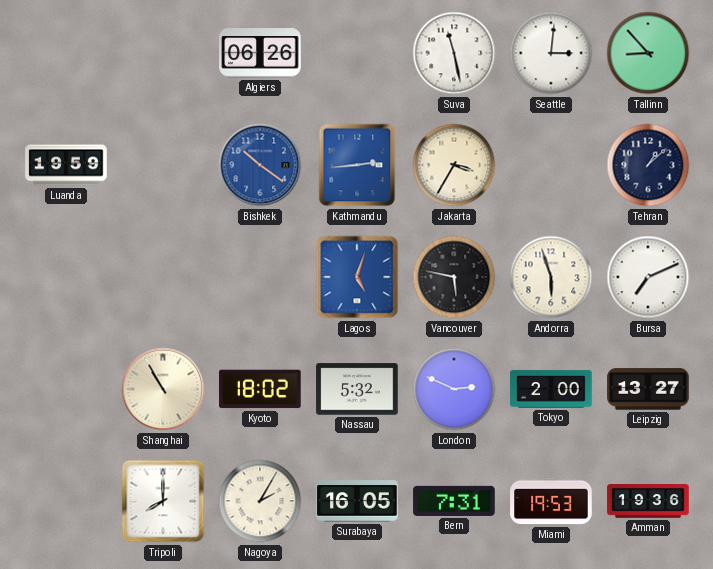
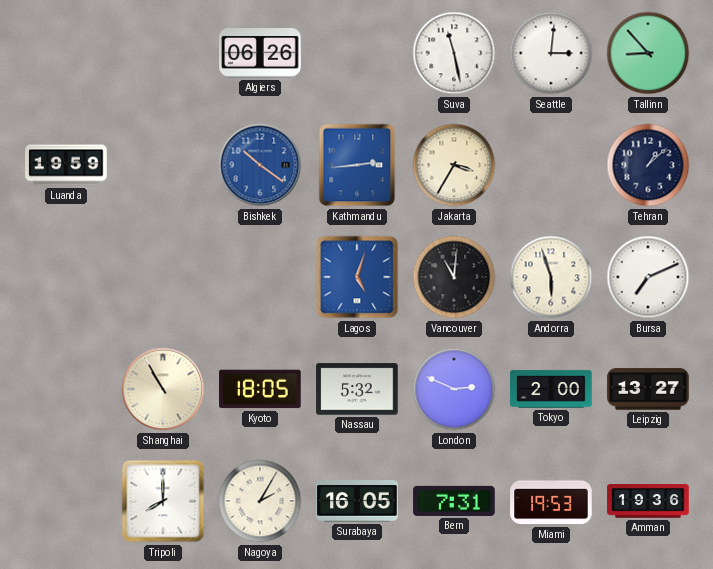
Vancouver: 5:47 -> 11:01
Kyoto: 18:02 -> 18:05
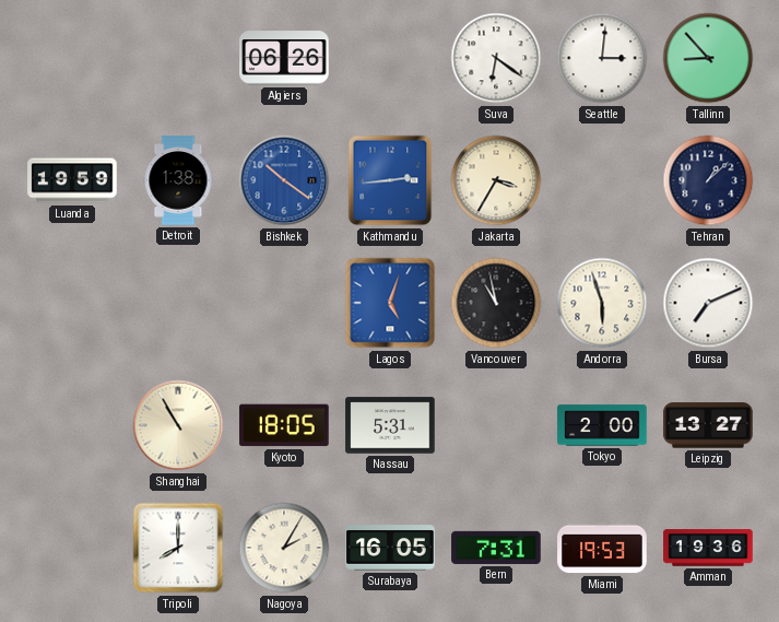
Suva: 11:28 -> 6:21
Detroit: none -> 1:38
Vancouver: 11:01 -> 10:58
Nassau: 5:32 -> 5:31
London: 2:49 -> none
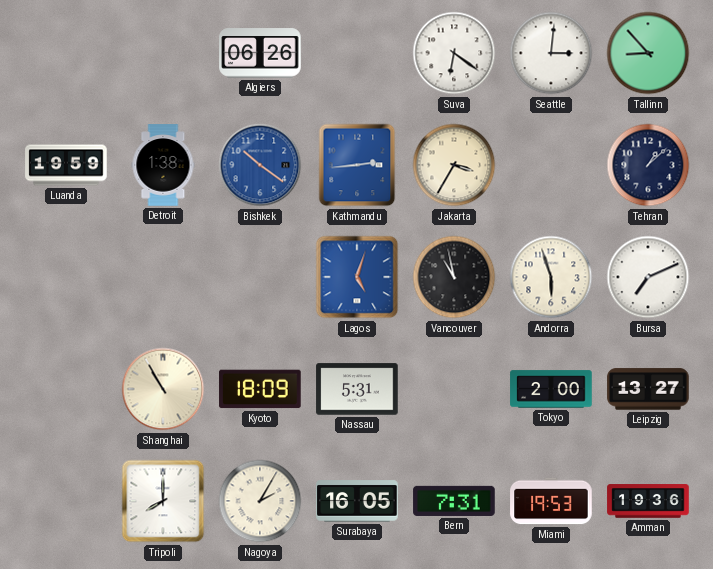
Kyoto: 18:05 -> 18:09
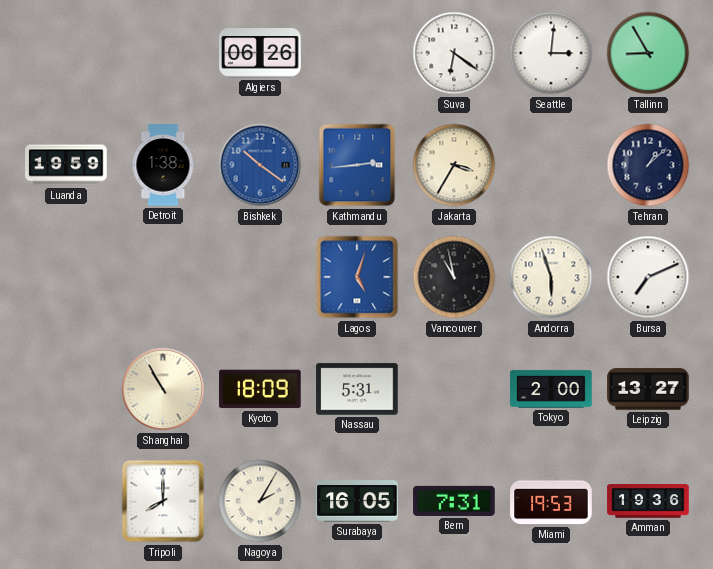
Tallinn: 8:53 -> 8:55
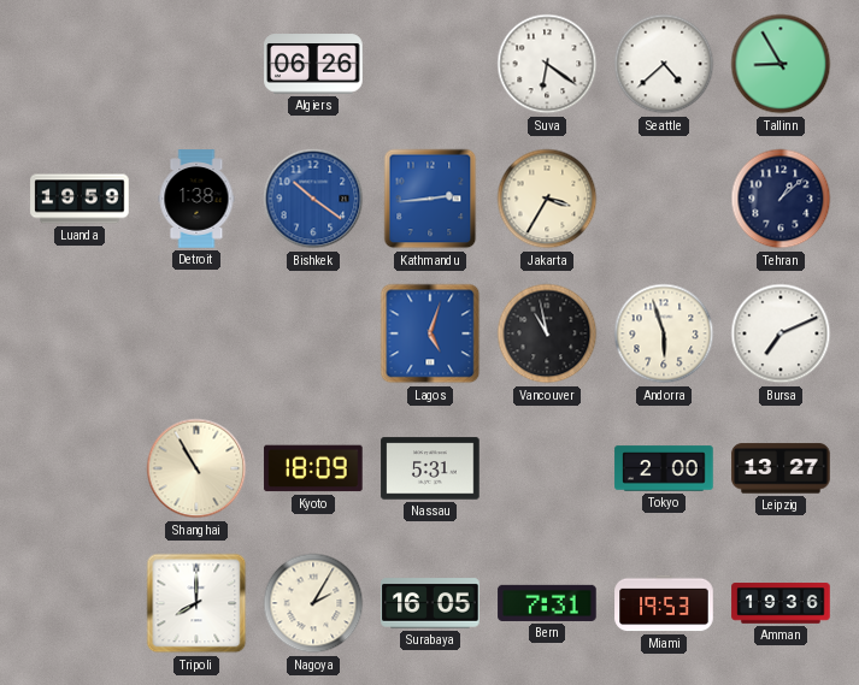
Seattle: 3:01 -> 4:38
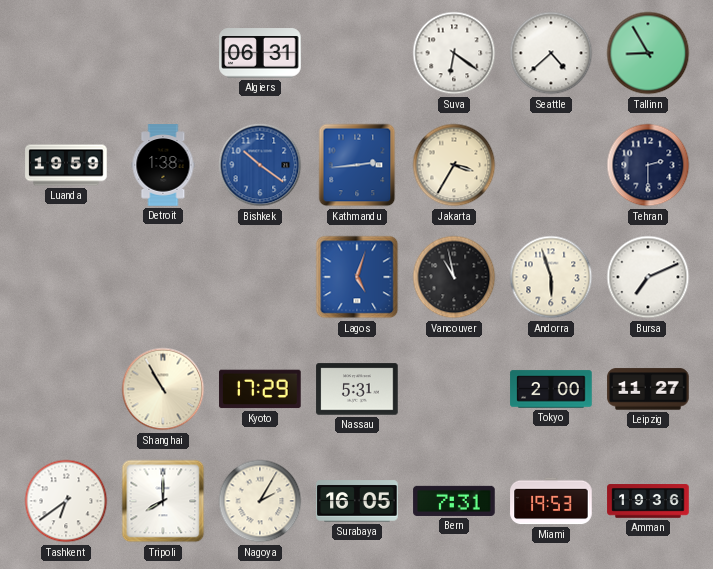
Algiers: 06:26 -> 06:31
Tehran: 1:08 -> 2:30
Kyoto: 18:09 -> 17:29
Leipzig: 13:27 -> 11:27
Tashkent: none -> 6:39
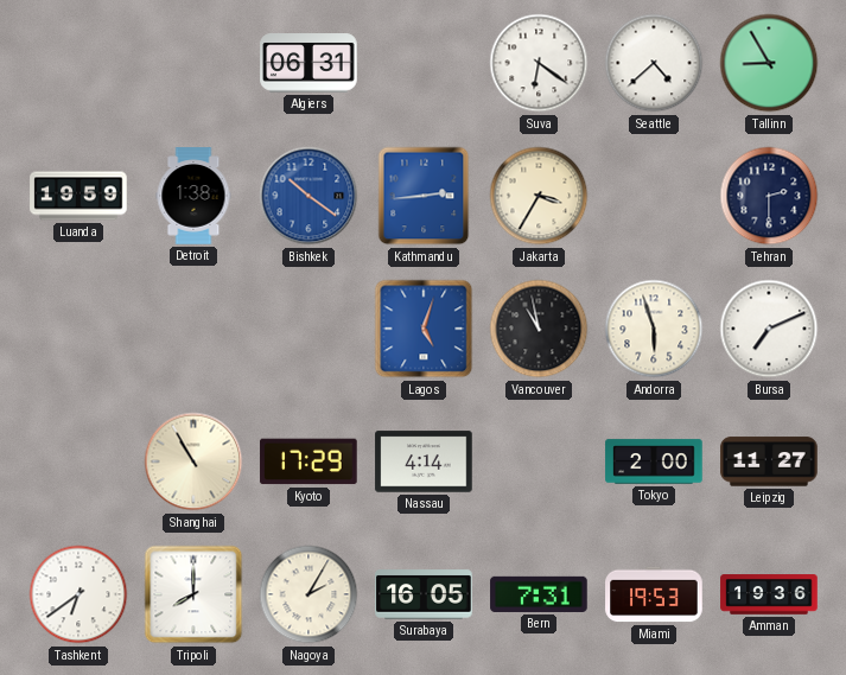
Nassau: 5:31 -> 4:14
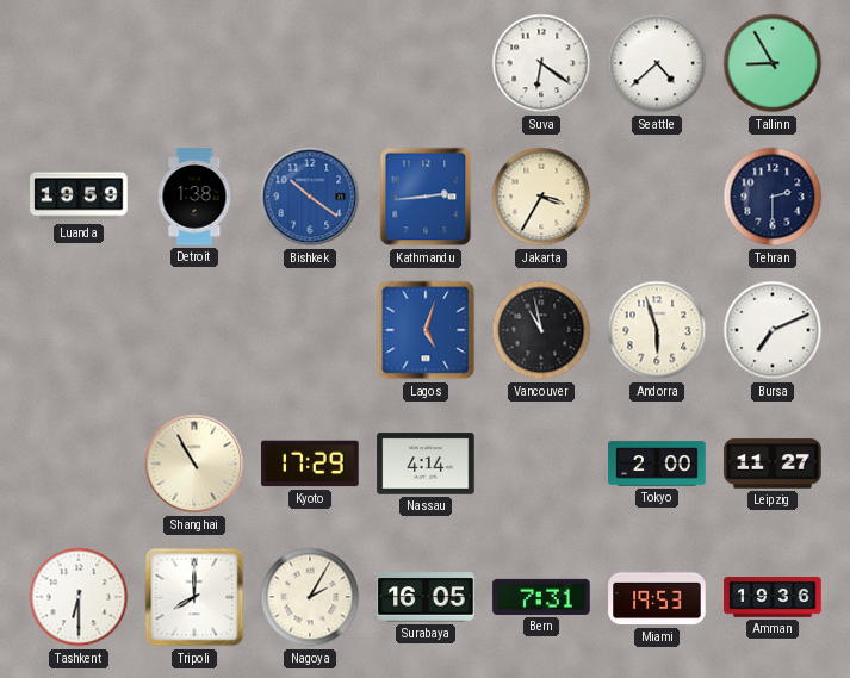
Algiers: 06:31 -> none
Tashkent: 6:39 -> 6:30
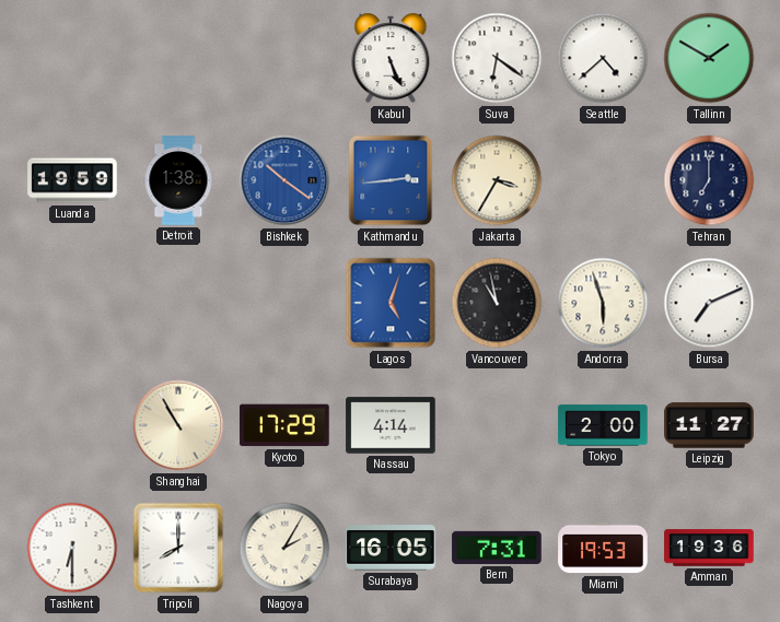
Kabul: none -> 5:26
Tallinn: 8:55 -> 1:50
Tehran: 2:30 -> 7:00
